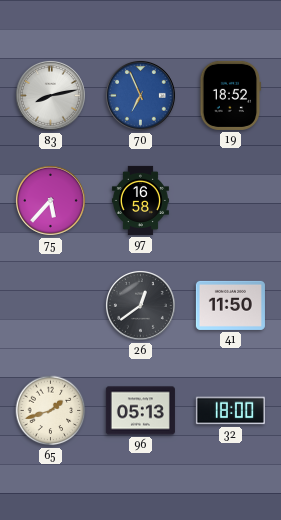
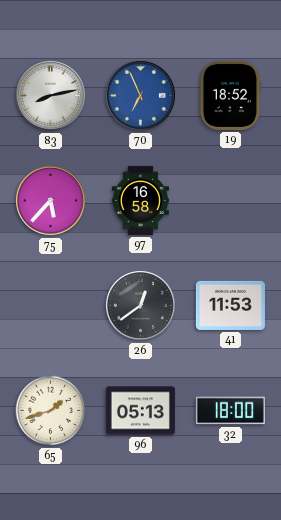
41: 11:50 -> 11:53
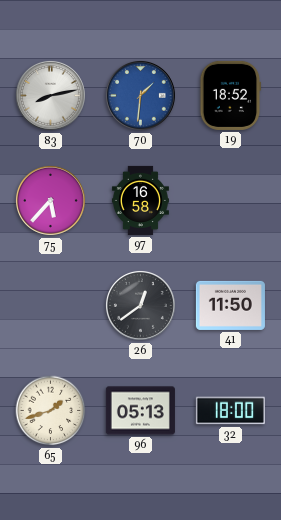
70: 6:56 -> 1:31
41: 11:53 -> 11:50
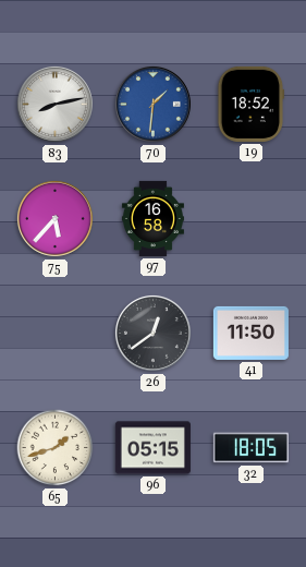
96: 05:13 -> 05:15
32: 18:00 -> 18:05
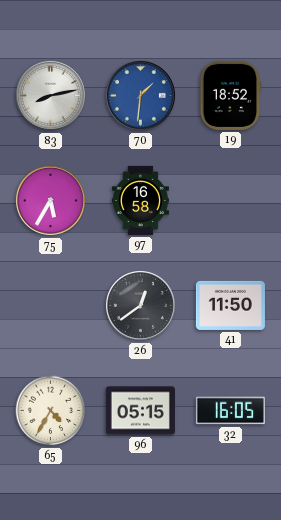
75: 5:37 -> 5:35
65: 1:42 -> 4:35
32: 18:05 -> 16:05
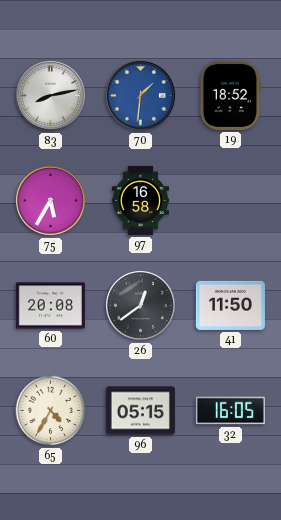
60: none -> 20:08
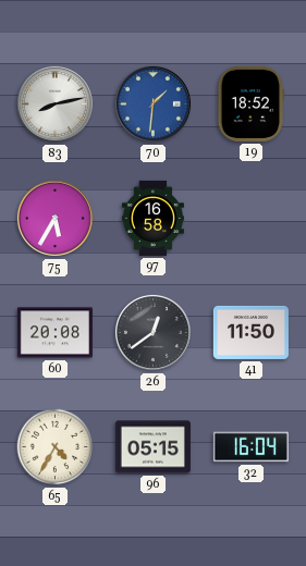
32: 16:05 -> 16:04
